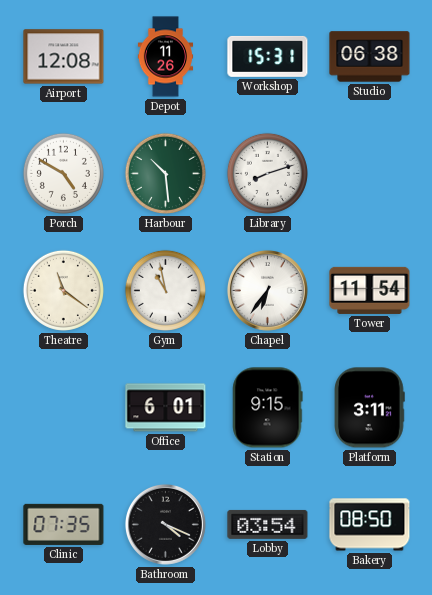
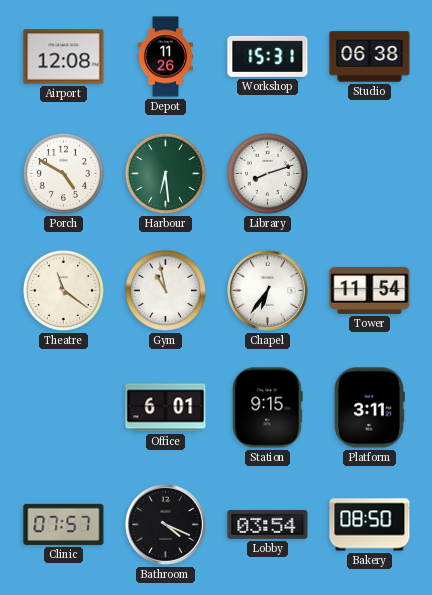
Harbour: 10:29 -> 6:29
Clinic: 07:35 -> 07:57
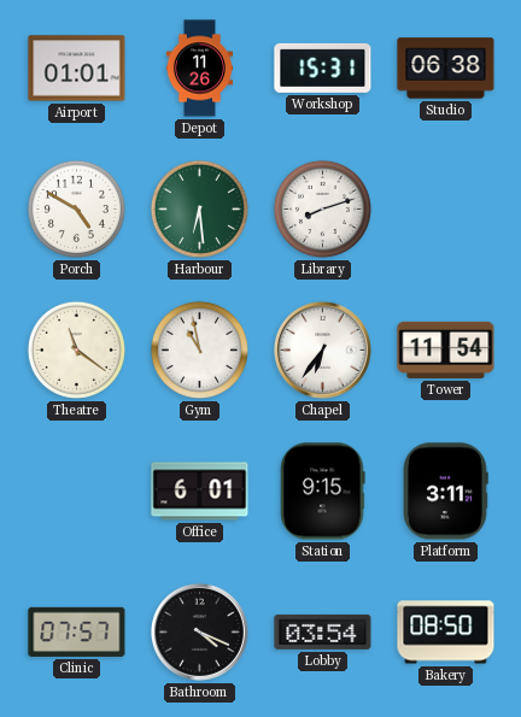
Airport: 12:08 -> 01:01
